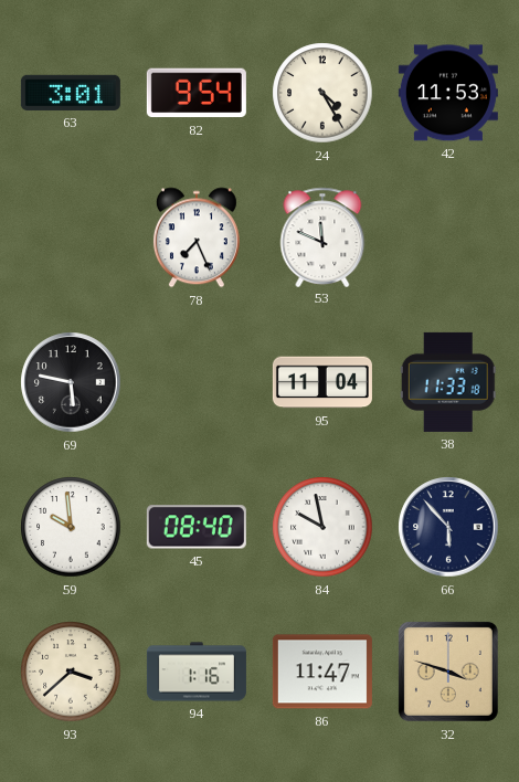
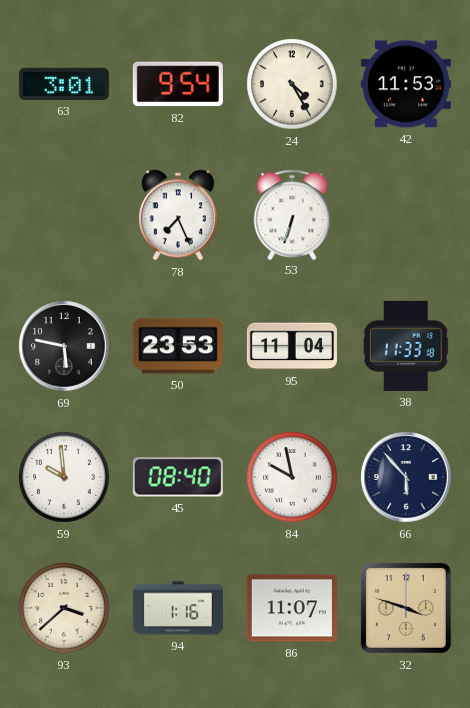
53: 11:49 -> 6:33
50: none -> 23:53
86: 11:47 -> 11:07
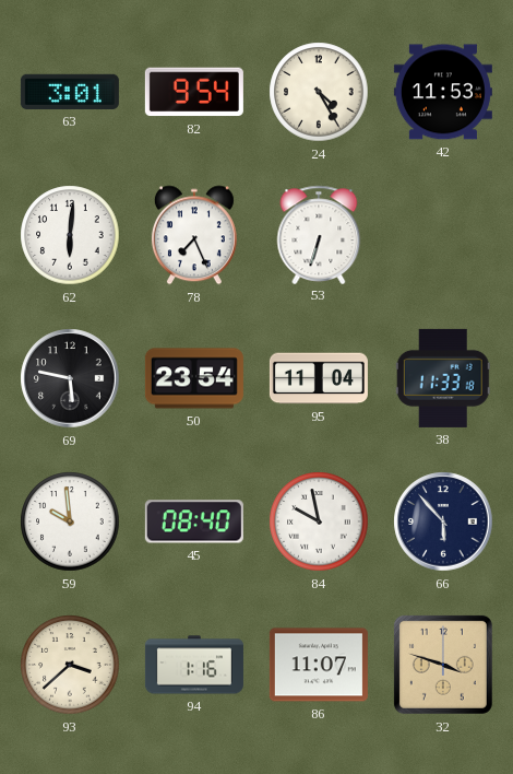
62: none -> 6:01
50: 23:53 -> 23:54
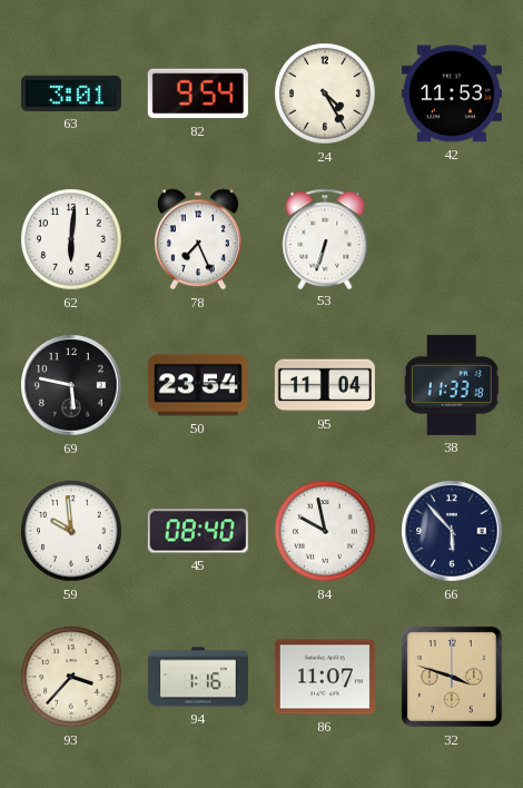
93: 3:38 -> 3:37
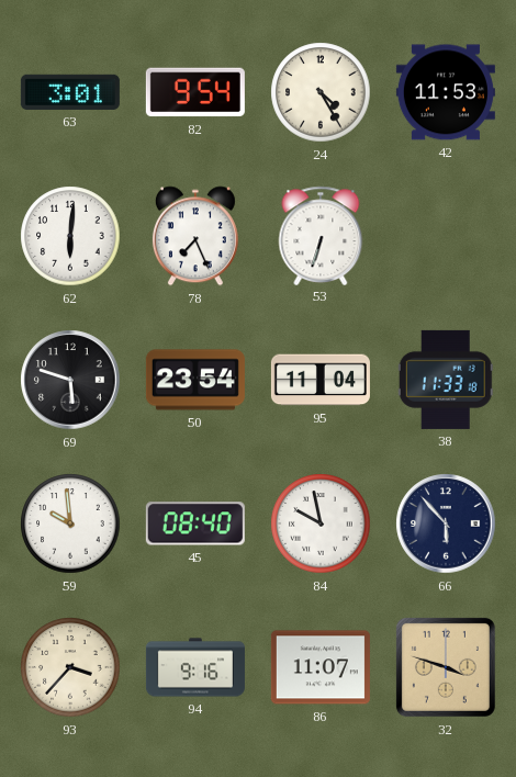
69: 5:47 -> 5:48
94: 1:16 -> 9:16
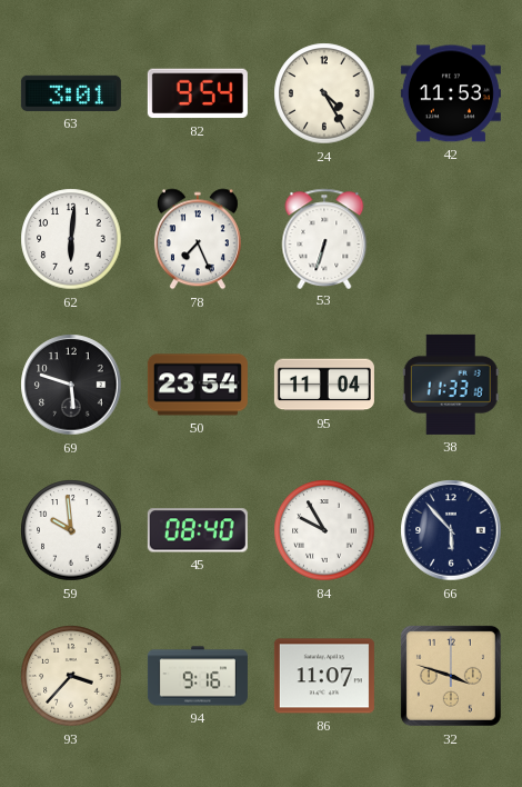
84: 9:58 -> 9:55
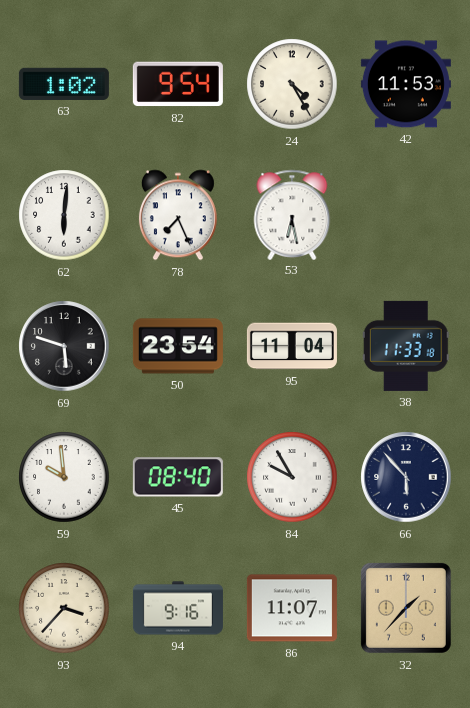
63: 3:01 -> 1:02
53: 6:33 -> 6:28
32: 3:48 -> 1:37
